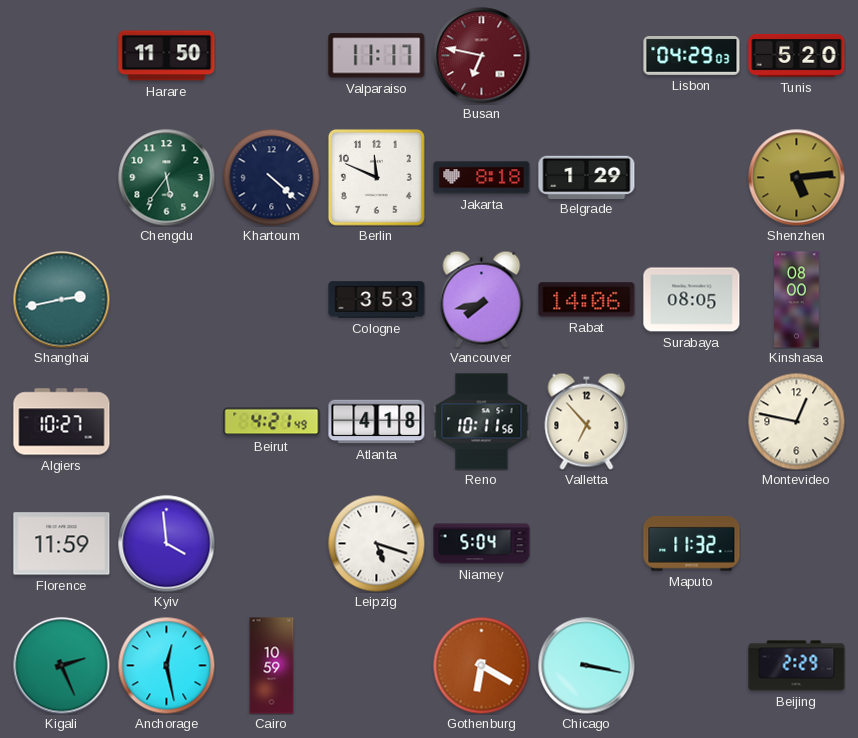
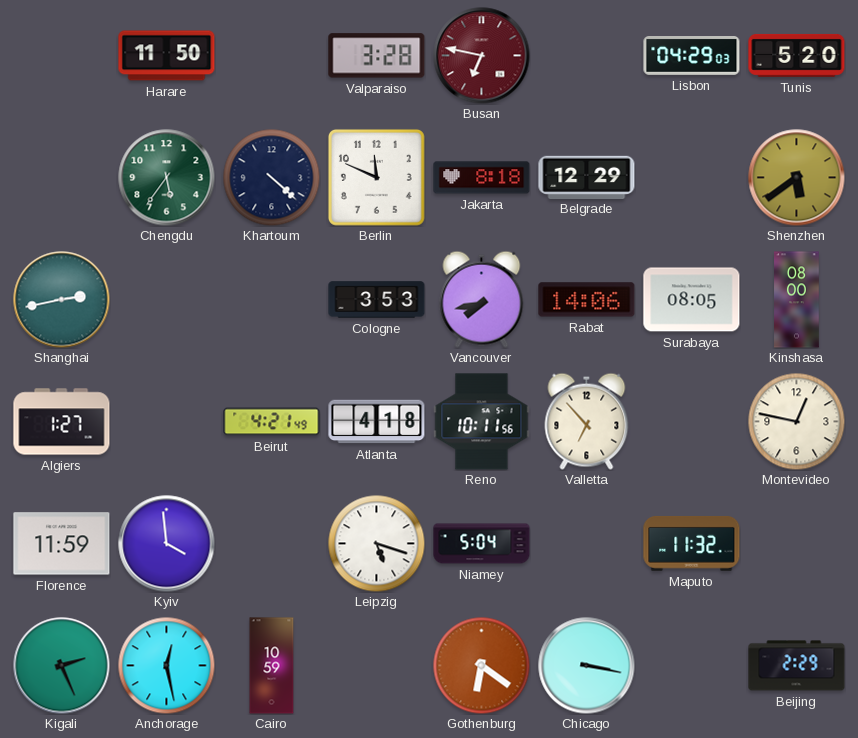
Valparaiso: 11:17 -> 3:28
Belgrade: 1:29 -> 12:29
Shenzhen: 5:14 -> 5:39
Algiers: 10:27 -> 1:27
Gothenburg: 6:20 -> 6:21
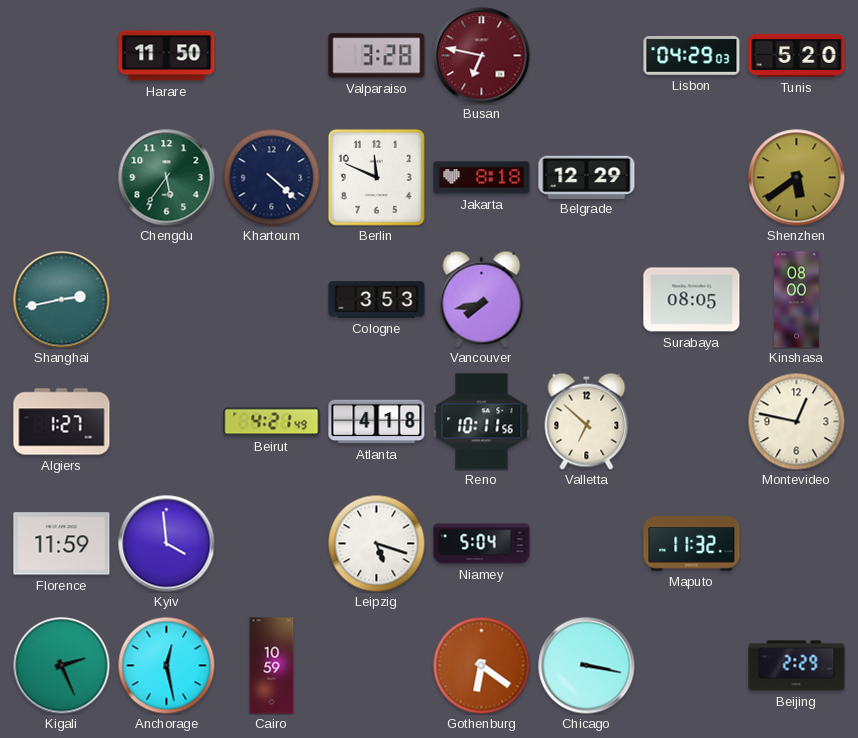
Rabat: 14:06 -> none
Valletta: 6:53 -> 6:52
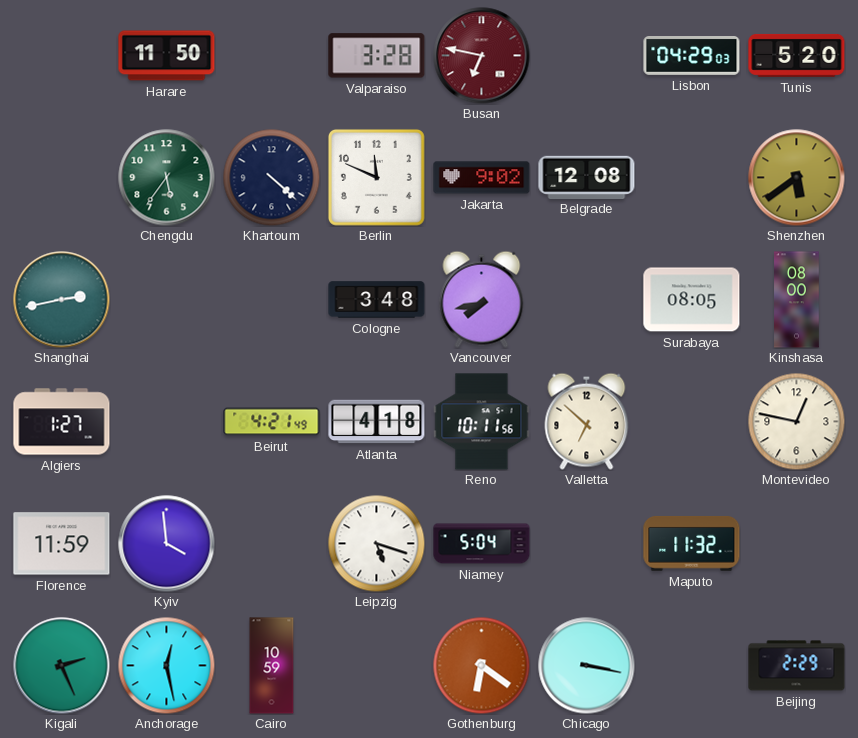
Jakarta: 8:18 -> 9:02
Belgrade: 12:29 -> 12:08
Cologne: 3:53 -> 3:48
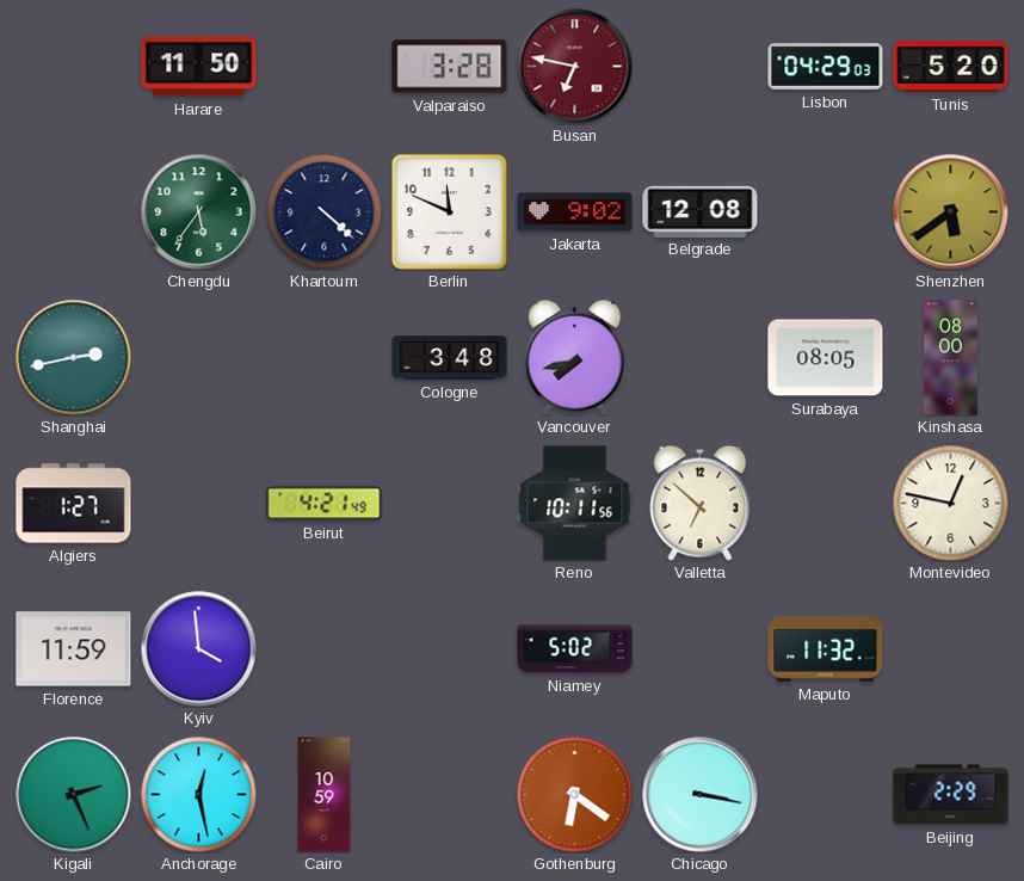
Atlanta: 4:18 -> none
Leipzig: 5:18 -> none
Niamey: 5:04 -> 5:02
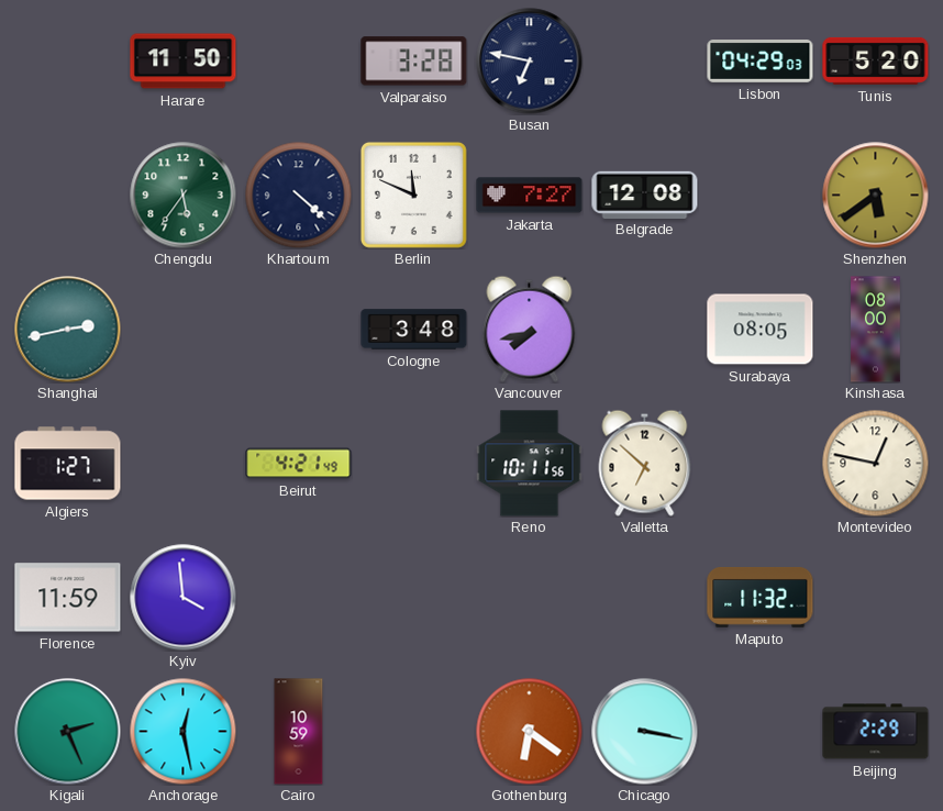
Busan dial: burgundy -> navy
Jakarta: 9:02 -> 7:27
Niamey: 5:02 -> none
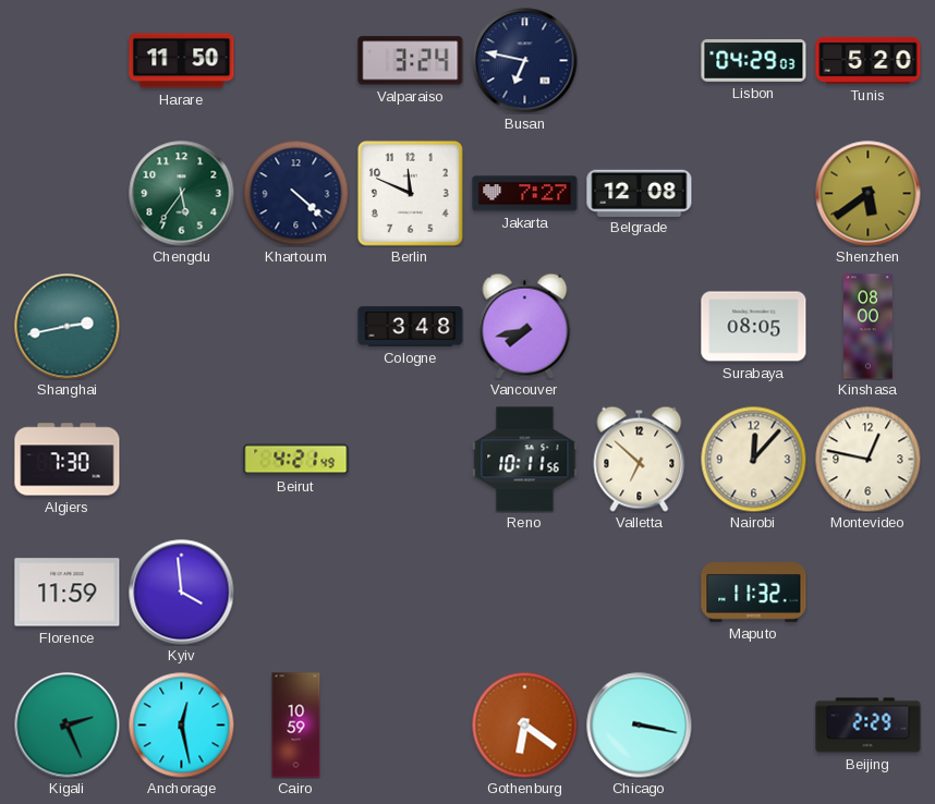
Valparaiso: 3:28 -> 3:24
Algiers: 1:27 -> 7:30
Nairobi: none -> 12:07
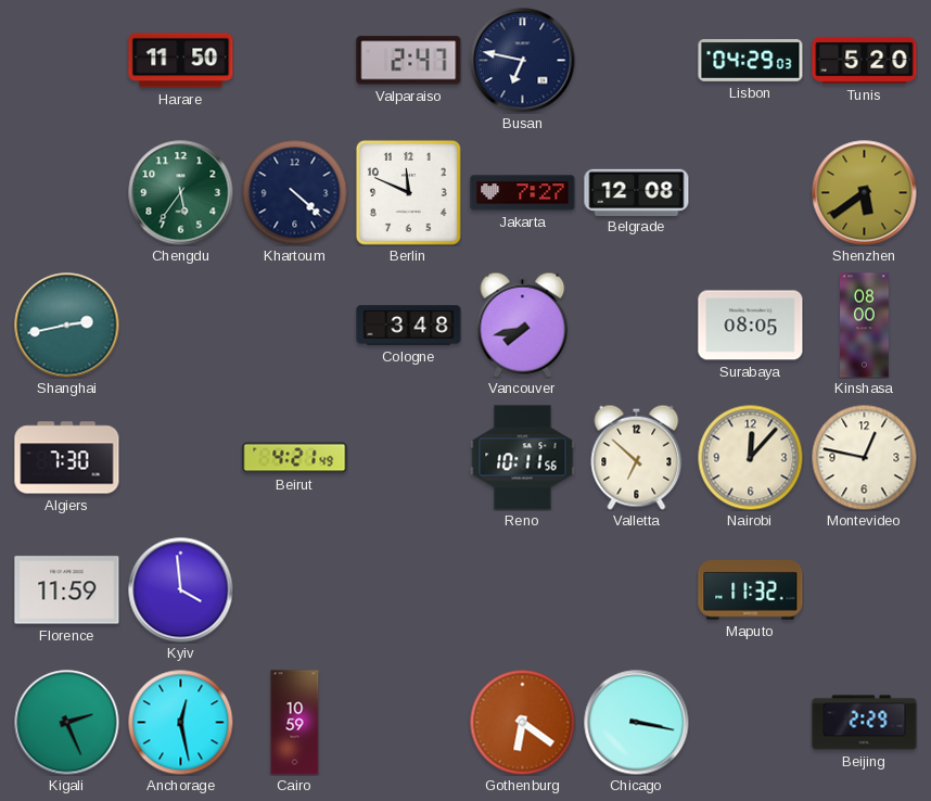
Valparaiso: 3:24 -> 2:47
